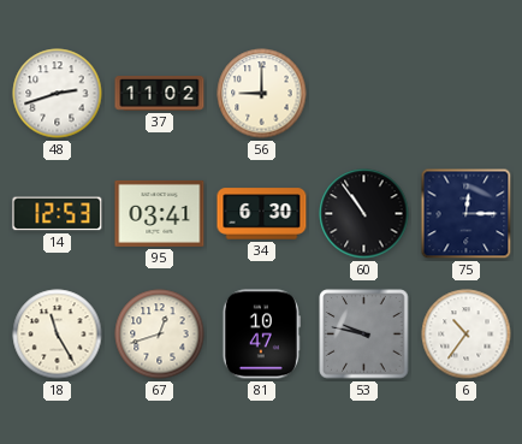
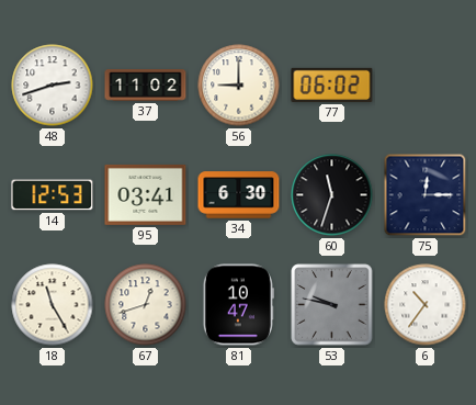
77: none -> 06:02
60: 10:54 -> 11:33
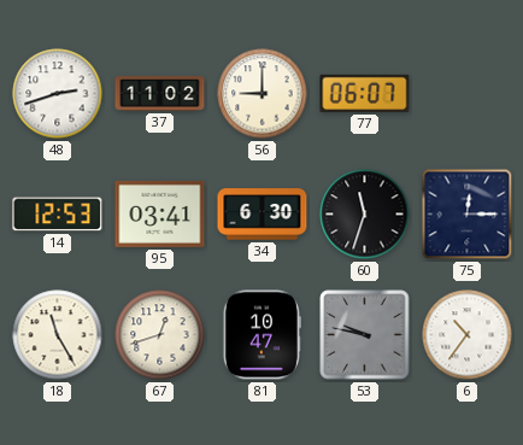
77: 06:02 -> 06:07
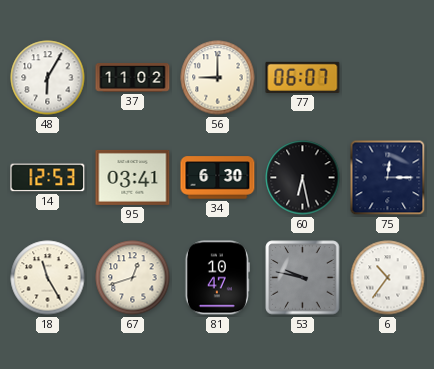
48: 2:42 -> 6:05
60: 11:33 -> 6:28
